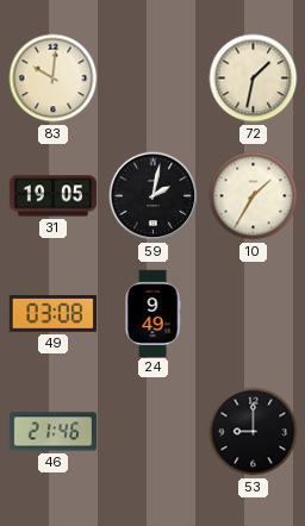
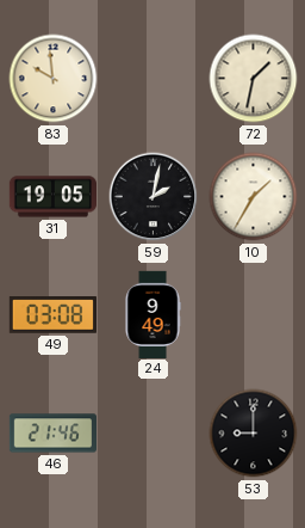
83: 10:01 -> 9:59
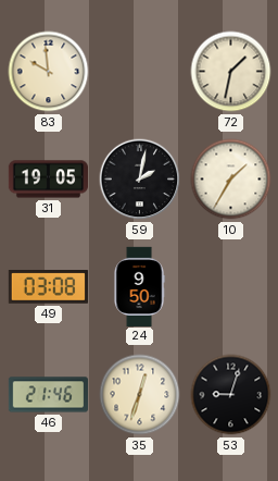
24: 9:49 -> 9:50
35: none -> 12:33
53: 9:00 -> 9:03
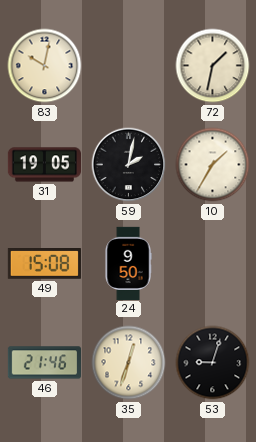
83: 9:59 -> 10:02
49: 03:08 -> 15:08
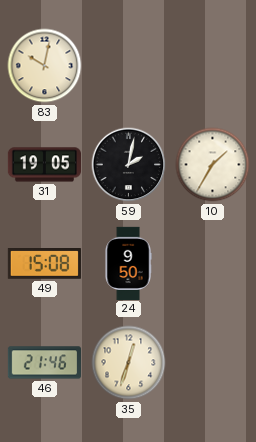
72: 1:32 -> none
53: 9:03 -> none
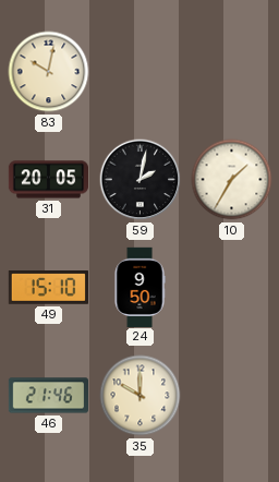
31: 19:05 -> 20:05
49: 15:08 -> 15:10
35: 12:33 -> 10:00
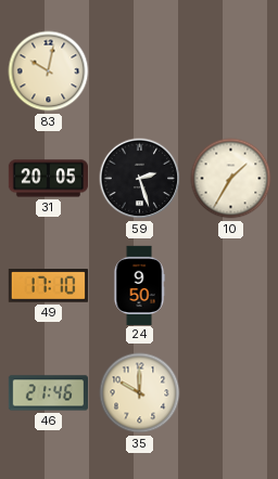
59: 2:02 -> 2:27
49: 15:10 -> 17:10
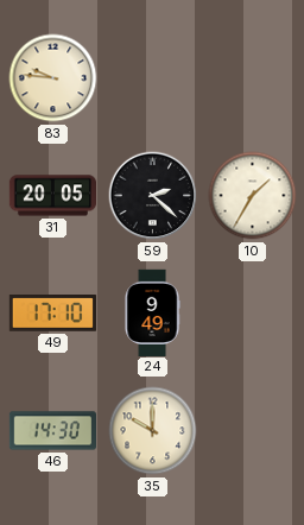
83: 10:02 -> 9:46
59: 2:27 -> 2:22
24: 9:50 -> 9:49
46: 21:46 -> 14:30
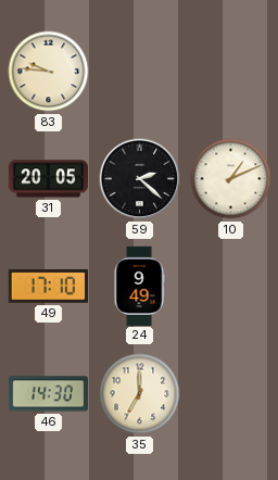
10: 1:35 -> 1:11
35: 10:00 -> 7:00
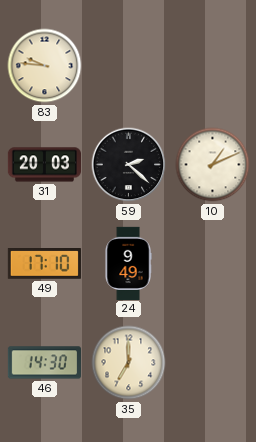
31: 20:05 -> 20:03
